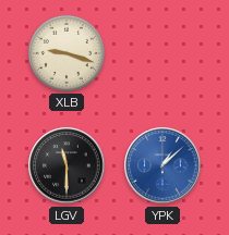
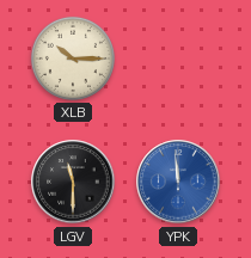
XLB: 9:18 -> 10:15
YPK: 1:08 -> 11:59
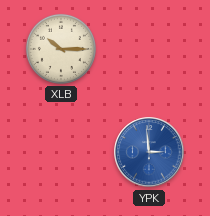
LGV: 11:30 -> none
YPK: 11:59 -> 2:59
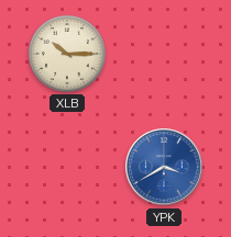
YPK: 2:59 -> 3:40
